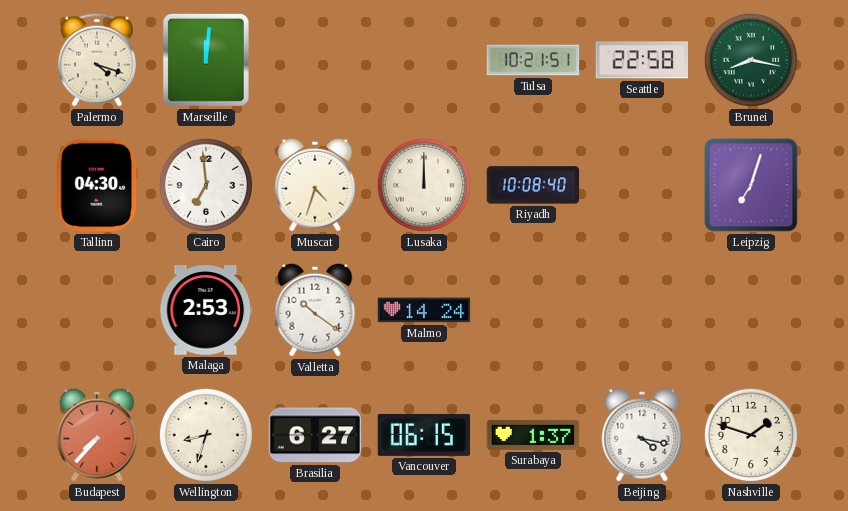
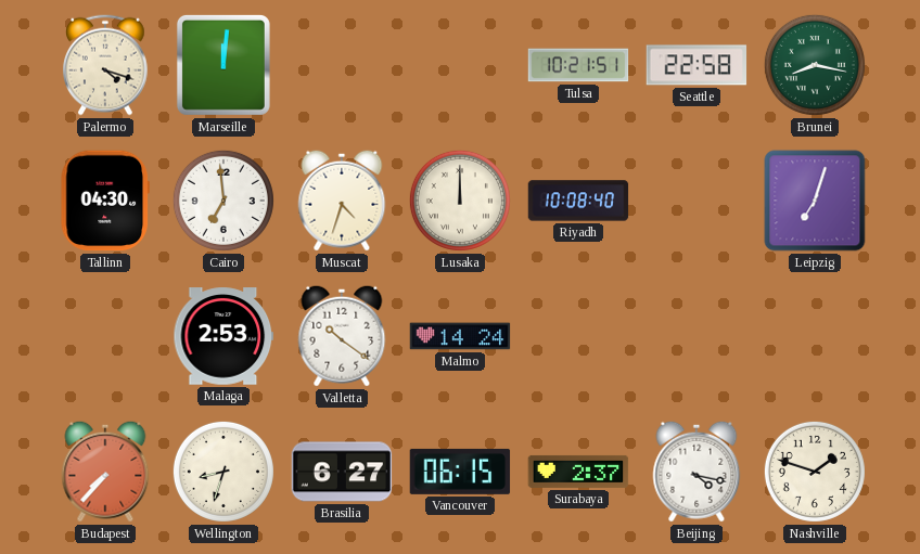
Surabaya: 1:37 -> 2:37
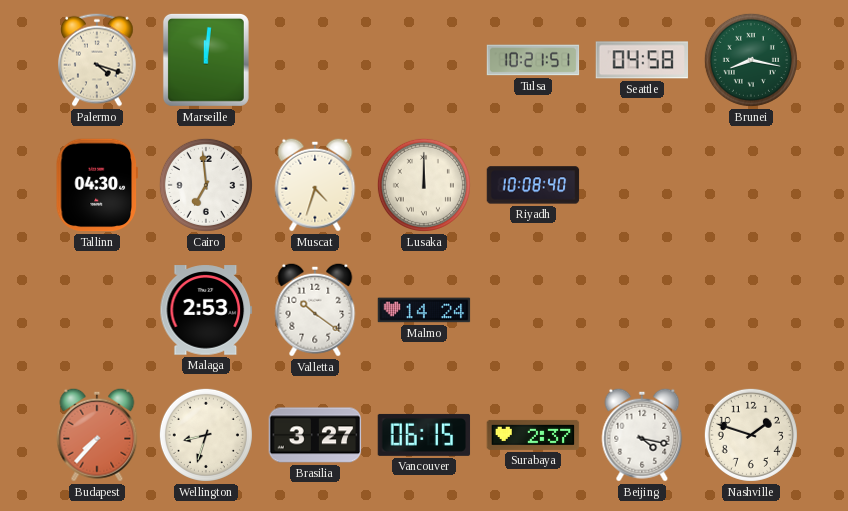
Seattle: 22:58 -> 04:58
Leipzig: 7:03 -> none
Brasilia: 6:27 -> 3:27
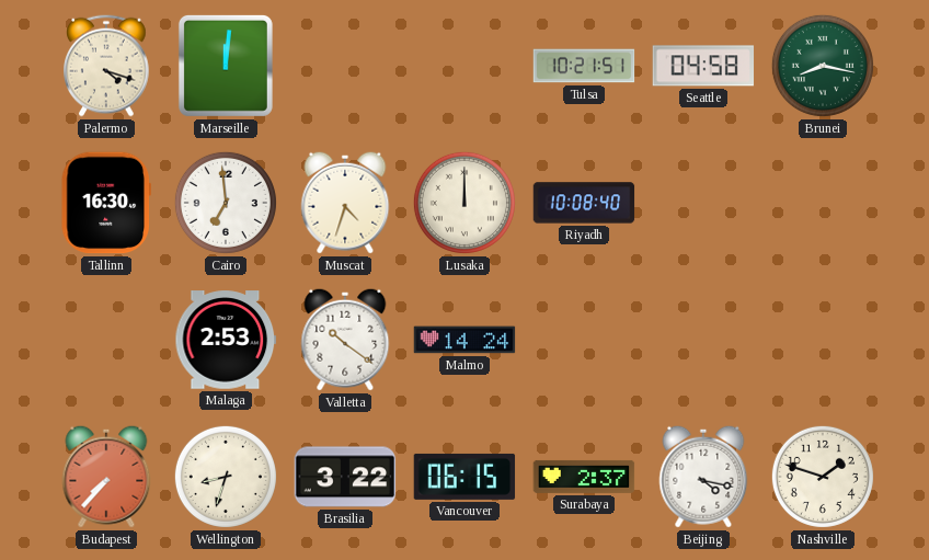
Tallinn: 04:30 -> 16:30
Brasilia: 3:27 -> 3:22
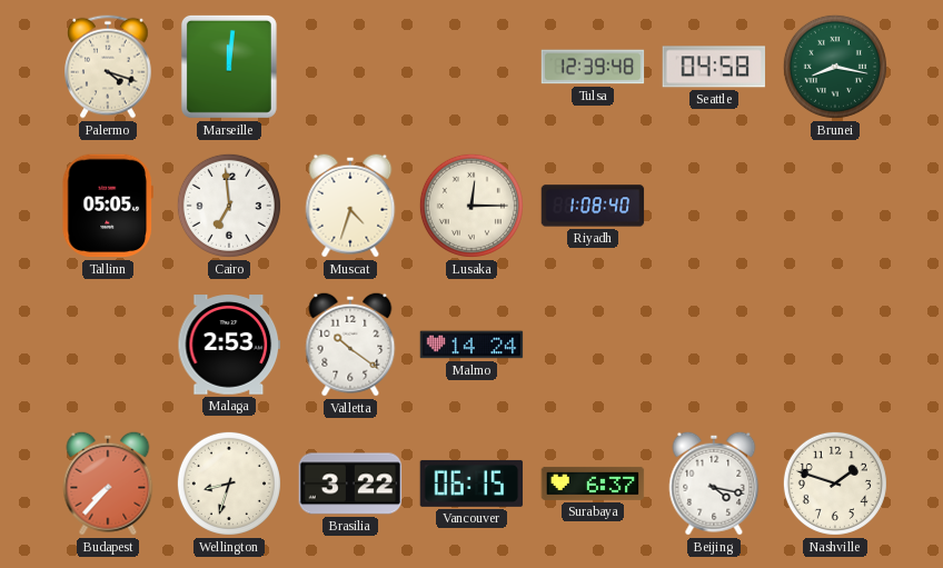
Tulsa: 10:21 -> 12:39
Tallinn: 16:30 -> 05:05
Lusaka: 12:00 -> 12:15
Riyadh: 10:08 -> 1:08
Surabaya: 2:37 -> 6:37
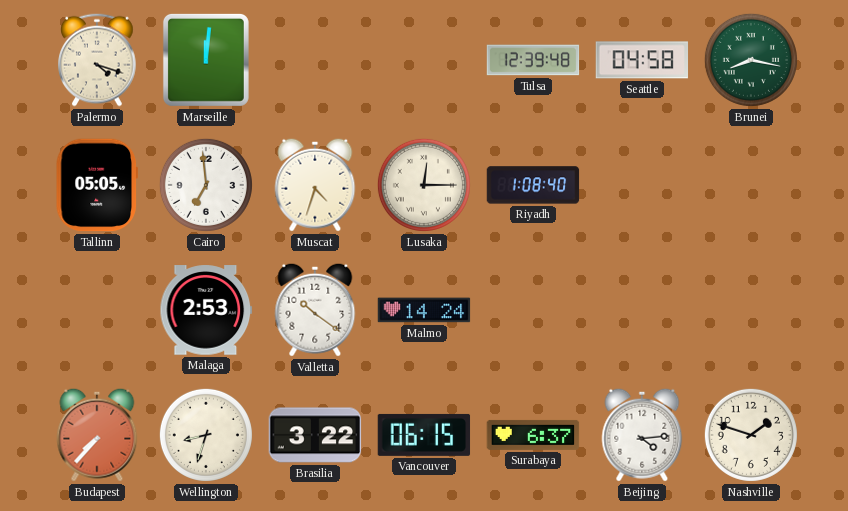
Beijing: 4:17 -> 4:14
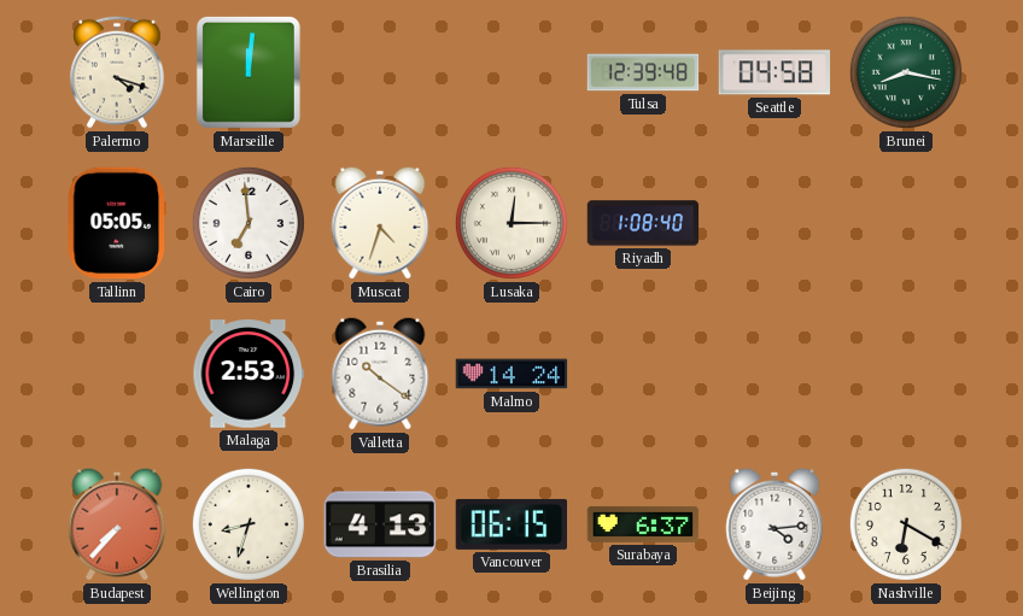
Brasilia: 3:22 -> 4:13
Nashville: 1:48 -> 6:20
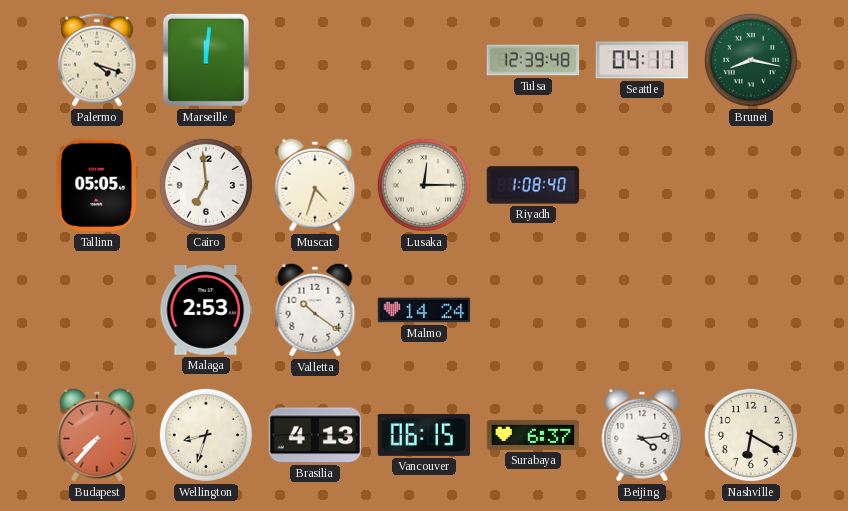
Seattle: 04:58 -> 04:11
